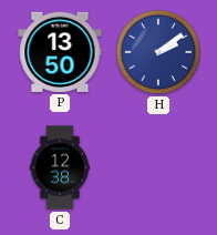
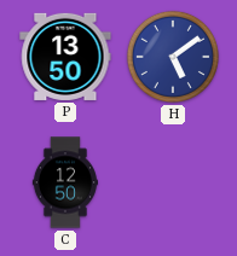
H: 2:09 -> 5:09
C: 12:38 -> 12:50
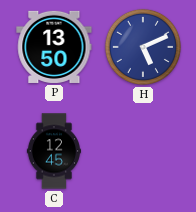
H: 5:09 -> 5:11
C: 12:50 -> 12:45
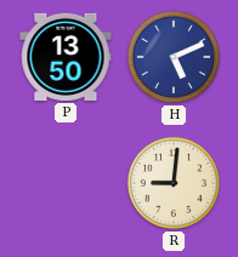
C: 12:45 -> none
R: none -> 9:01
